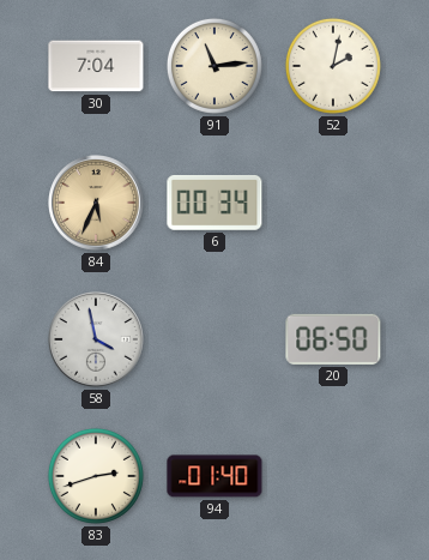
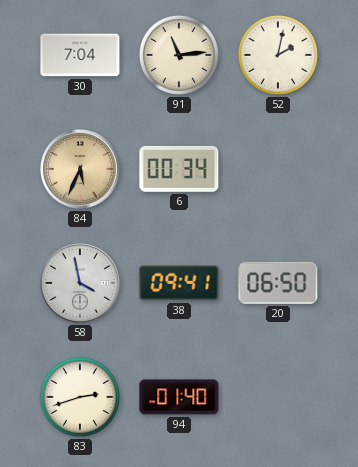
38: none -> 09:41
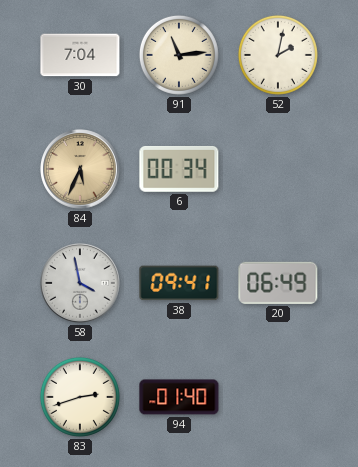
20: 06:50 -> 06:49
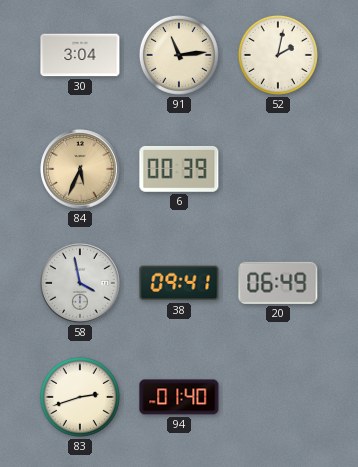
30: 7:04 -> 3:04
6: 00:34 -> 00:39
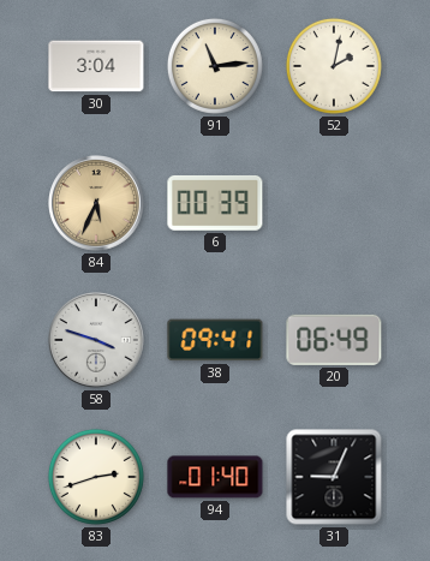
58: 3:58 -> 3:48
31: none -> 9:04
